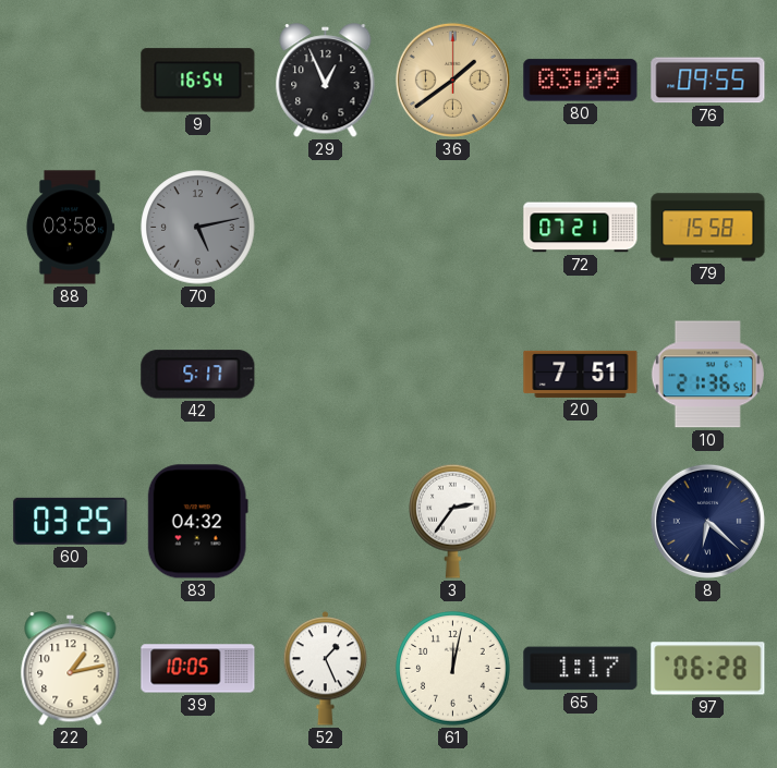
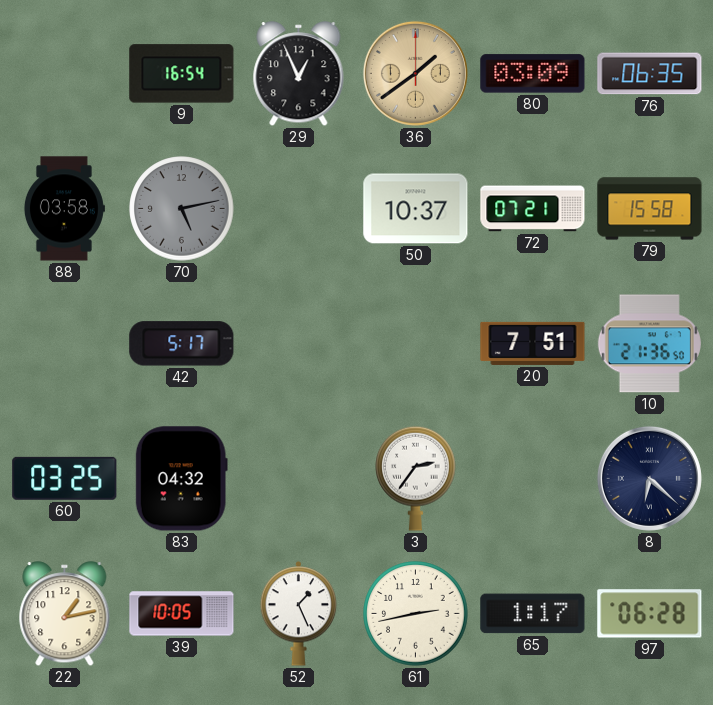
76: 09:55 -> 06:35
50: none -> 10:37
61: 12:02 -> 2:43
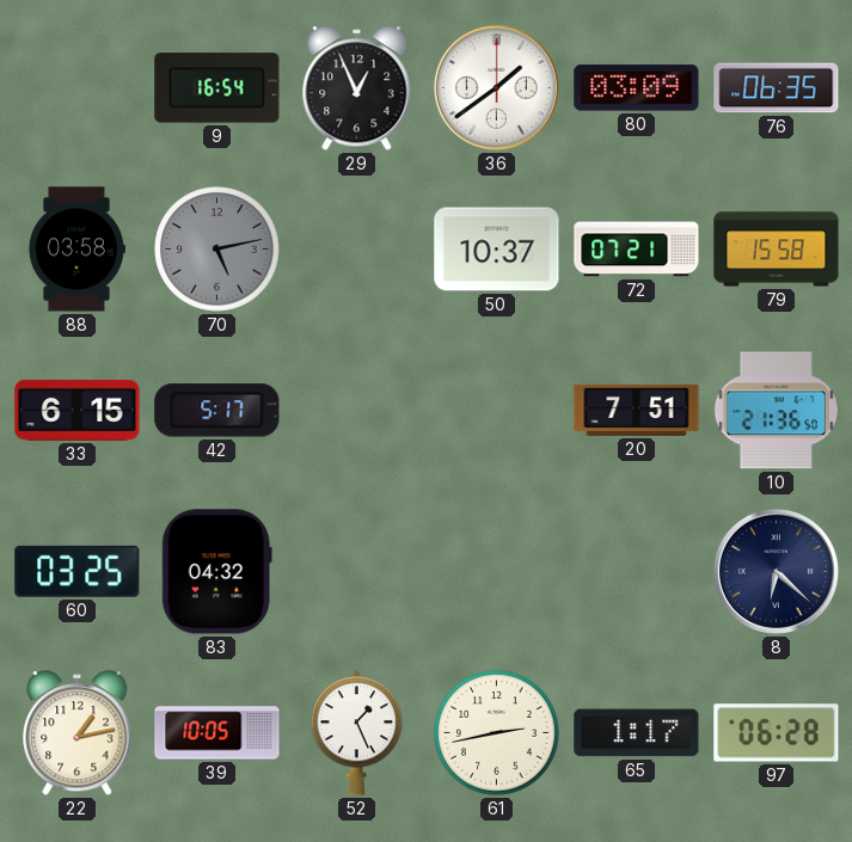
36 dial: champagne -> white
33: none -> 6:15
3: 2:36 -> none
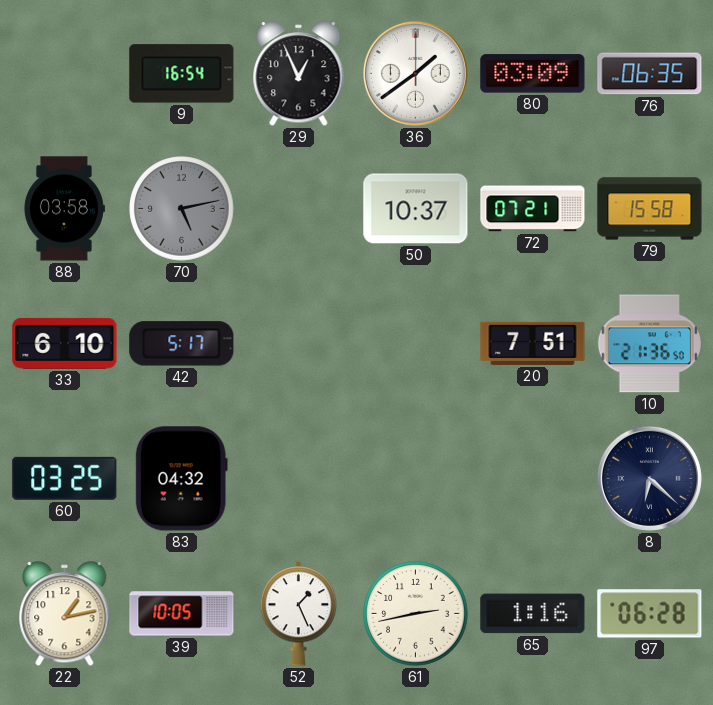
33: 6:15 -> 6:10
65: 1:17 -> 1:16
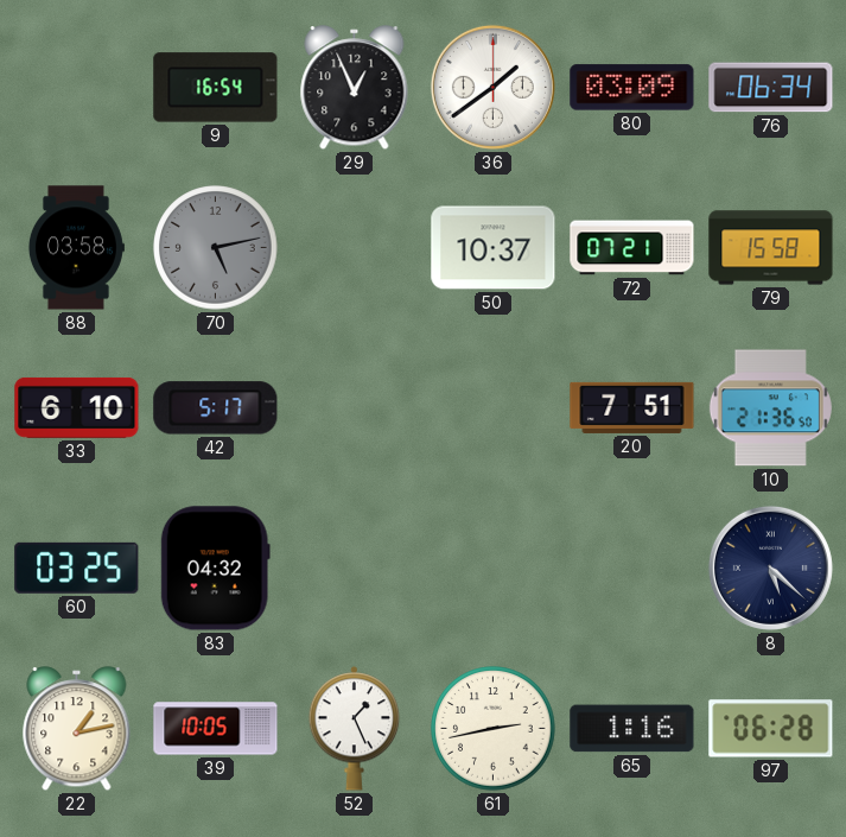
76: 06:35 -> 06:34
8: 6:22 -> 5:22
